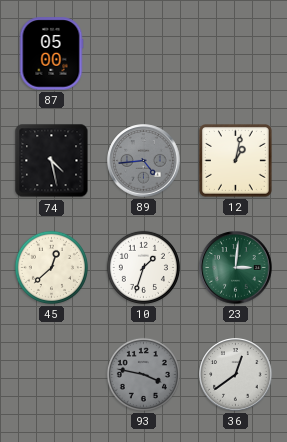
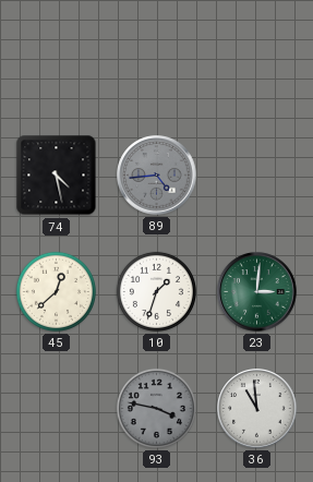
87: 05:00 -> none
12: 1:02 -> none
36: 12:39 -> 10:59
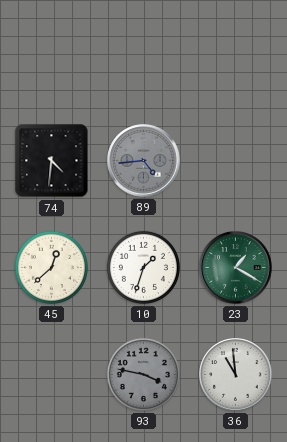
74: 4:28 -> 4:31
23: 3:01 -> 1:20
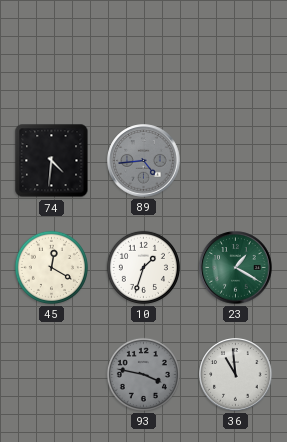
45: 12:38 -> 12:20
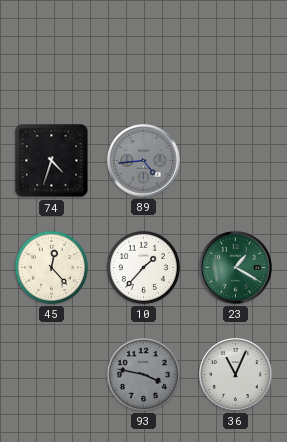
74: 4:31 -> 4:33
45: 12:20 -> 12:23
10: 1:33 -> 1:37
36: 10:59 -> 11:04
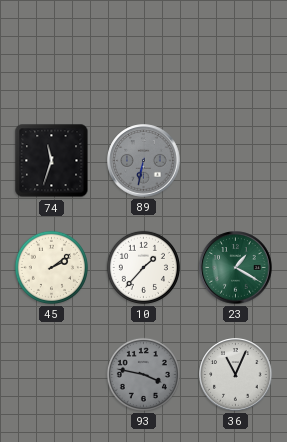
74: 4:33 -> 11:33
89: 4:44 -> 6:32
45: 12:23 -> 2:09
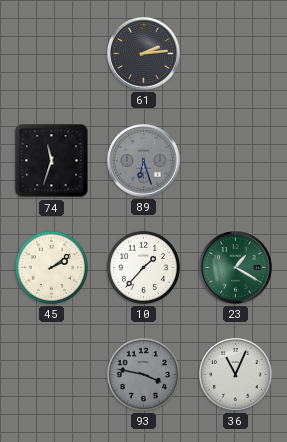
61: none -> 2:14
89: 6:32 -> 6:27
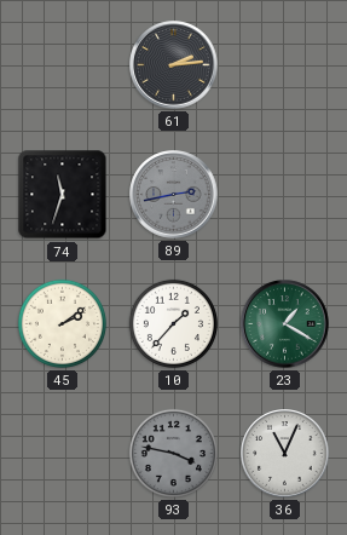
89: 6:27 -> 2:43
